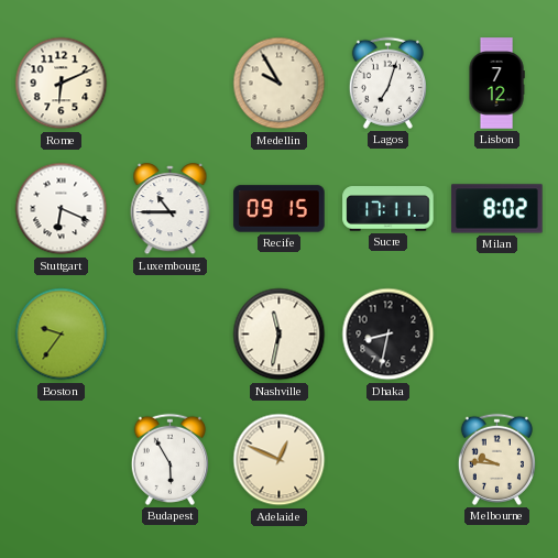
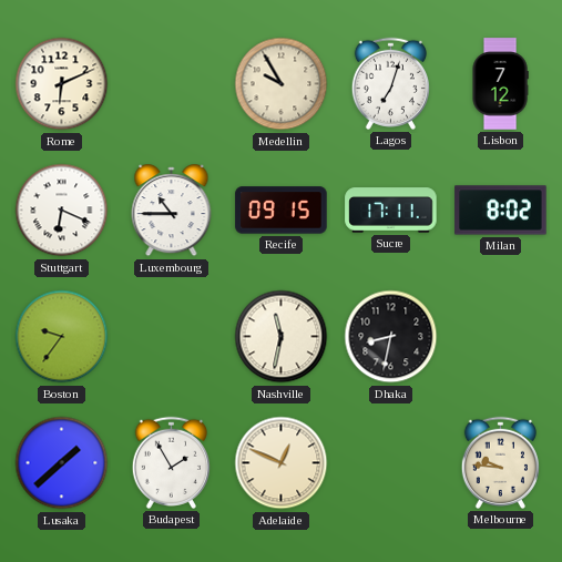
Lusaka: none -> 1:38
Budapest: 5:55 -> 1:55
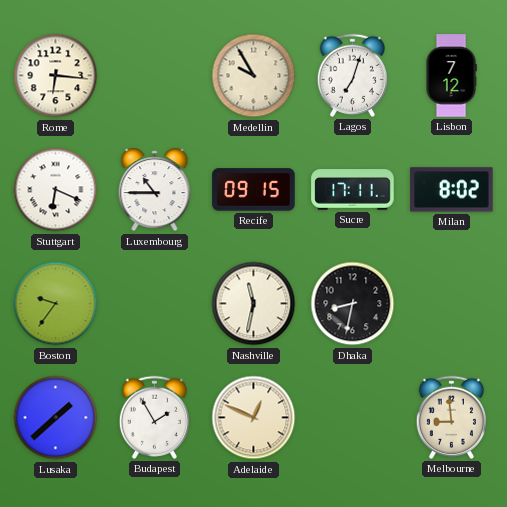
Rome: 6:11 -> 6:16
Melbourne: 9:46 -> 8:59
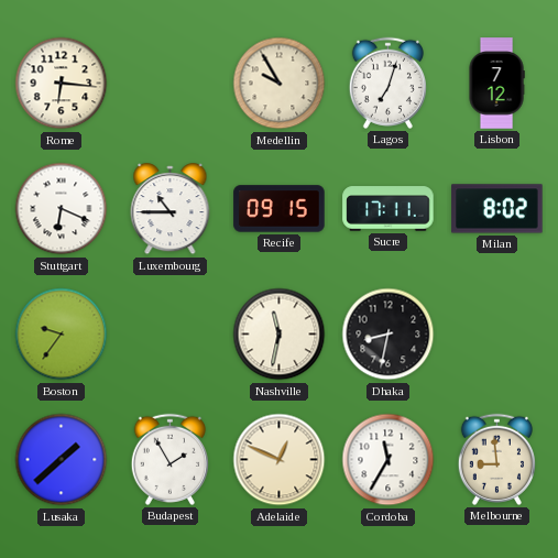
Cordoba: none -> 11:35
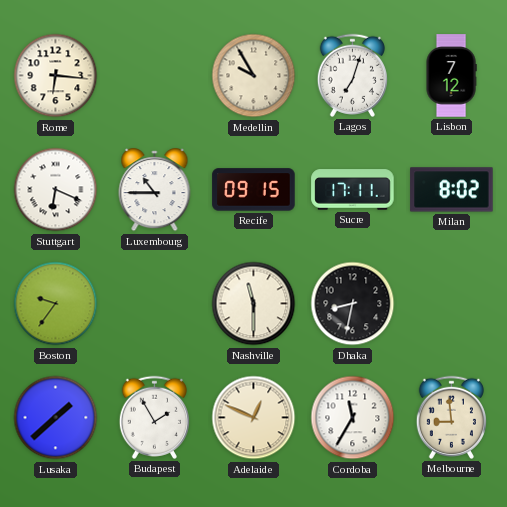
Nashville: 11:32 -> 11:30
